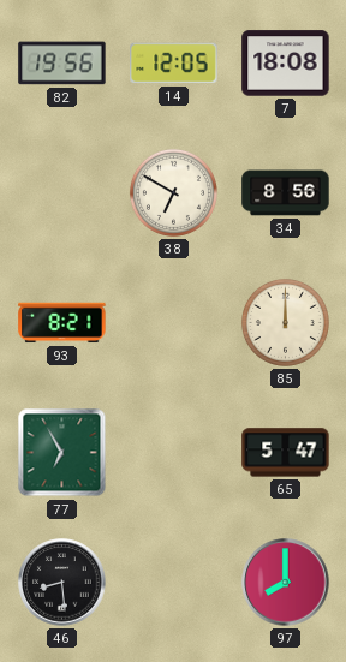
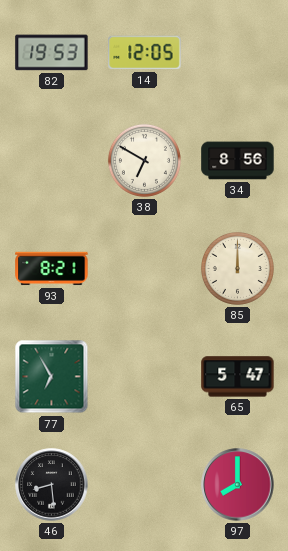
82: 19:56 -> 19:53
7: 18:08 -> none
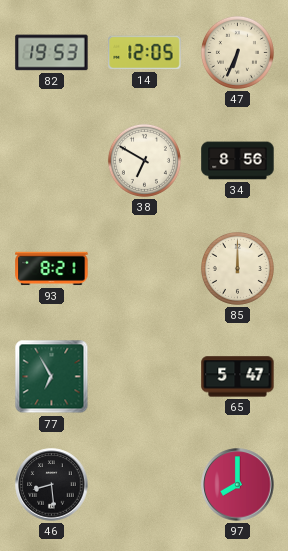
47: none -> 6:34
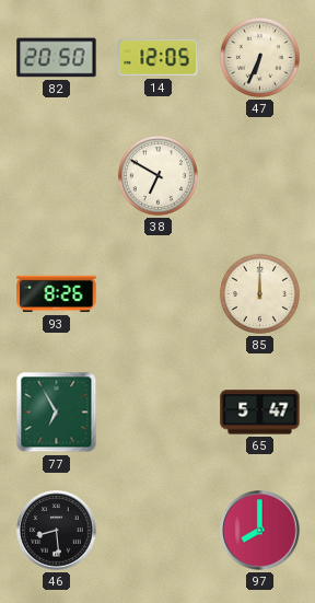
82: 19:53 -> 20:50
34: 8:56 -> none
93: 8:21 -> 8:26
